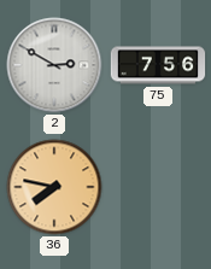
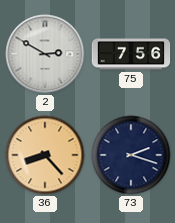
36: 7:47 -> 8:23
73: none -> 2:18
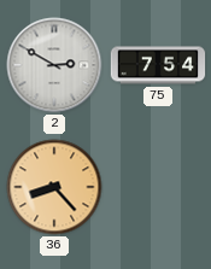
75: 7:56 -> 7:54
73: 2:18 -> none
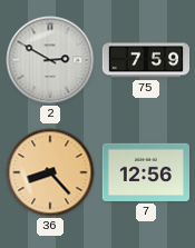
75: 7:54 -> 7:59
7: none -> 12:56
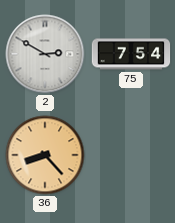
75: 7:59 -> 7:54
7: 12:56 -> none
